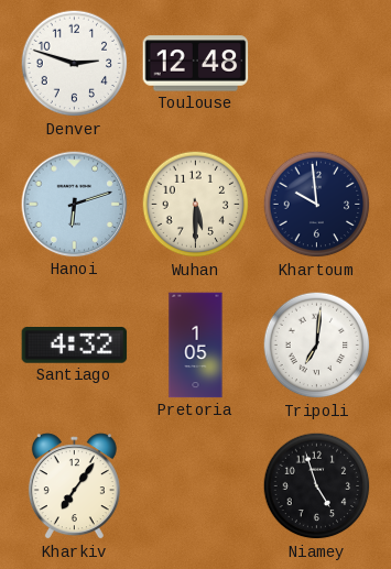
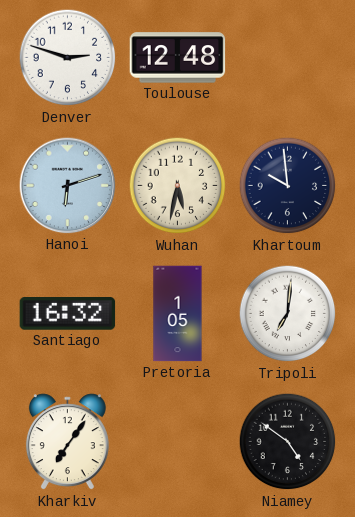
Wuhan: 5:30 -> 5:32
Santiago: 4:32 -> 16:32
Niamey: 4:57 -> 4:51
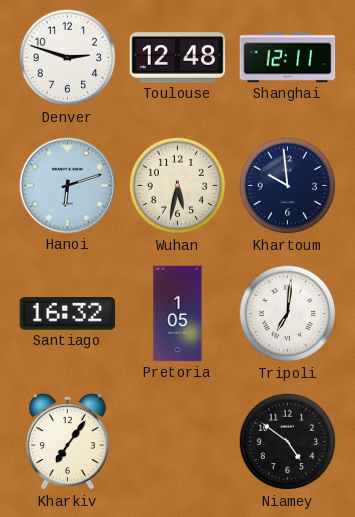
Shanghai: none -> 12:11
